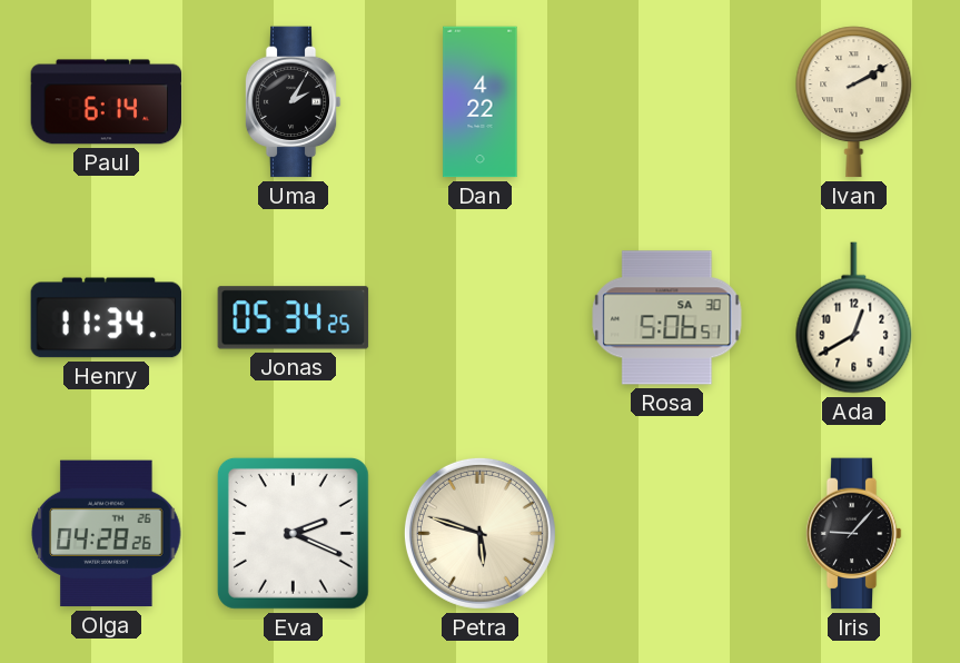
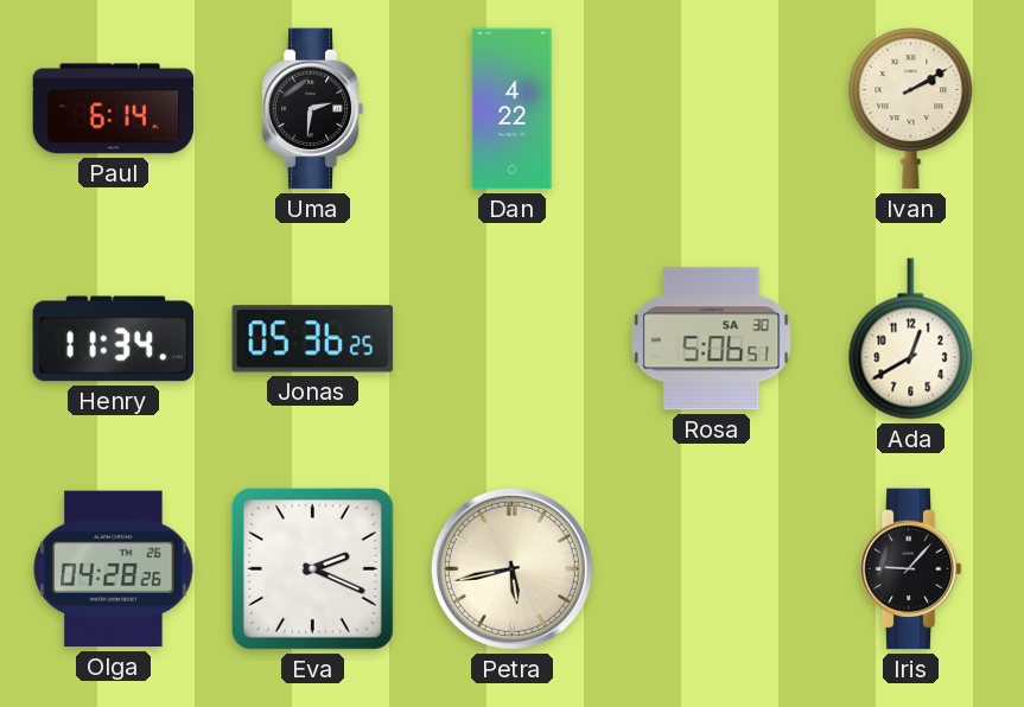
Uma: 2:05 -> 2:31
Jonas: 05:34 -> 05:36
Petra: 5:48 -> 5:43
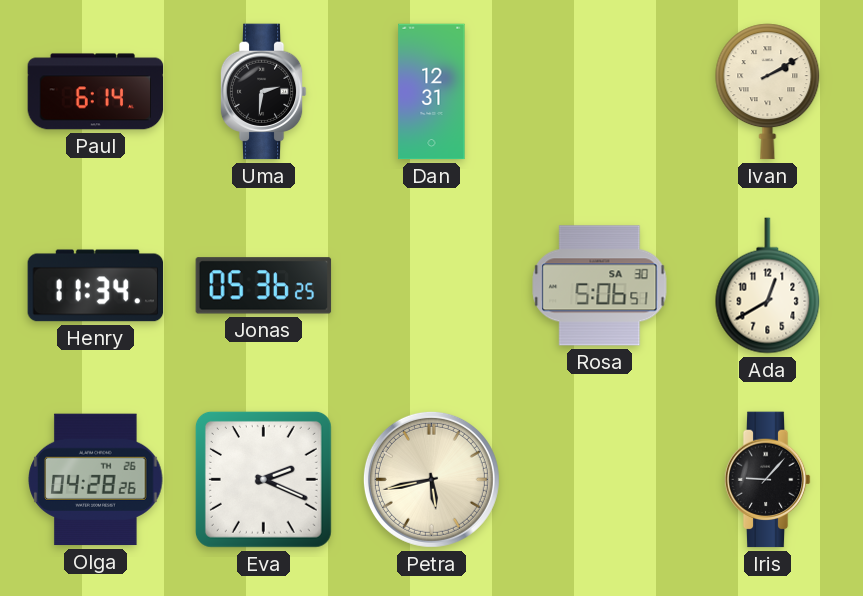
Dan: 4:22 -> 12:31
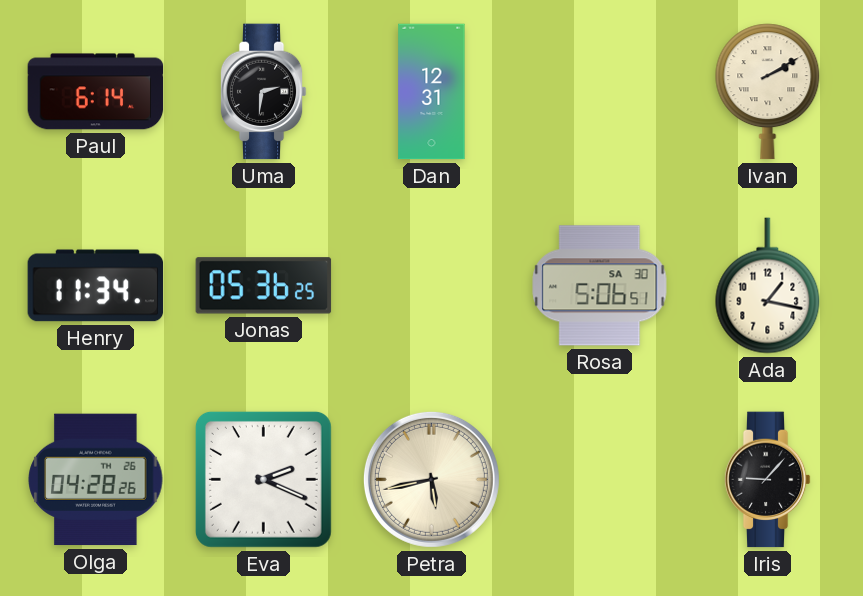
Ada: 12:40 -> 1:17
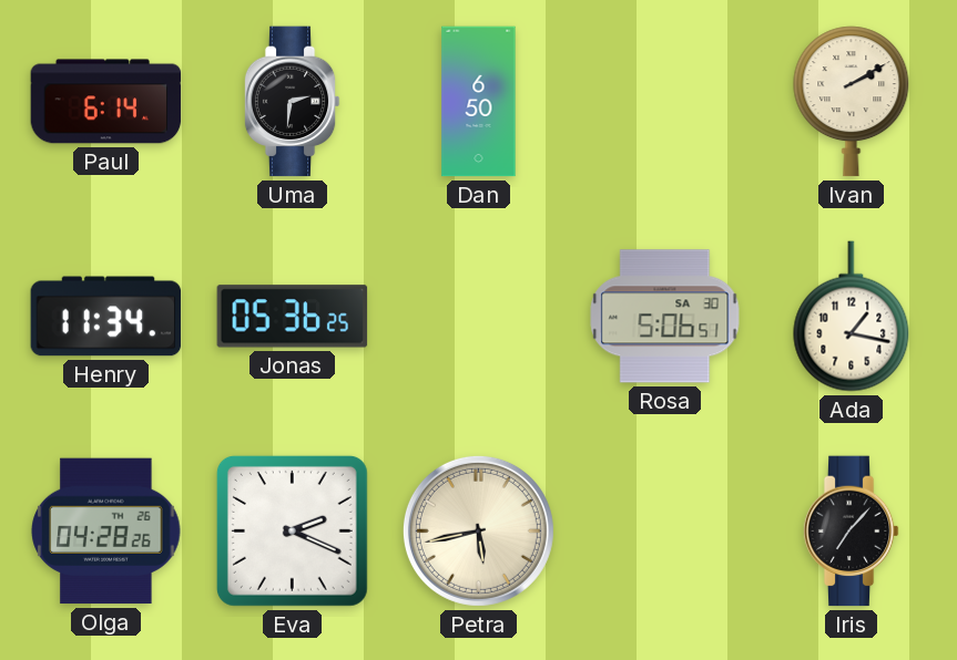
Dan: 12:31 -> 6:50
Iris: 9:07 -> 7:07
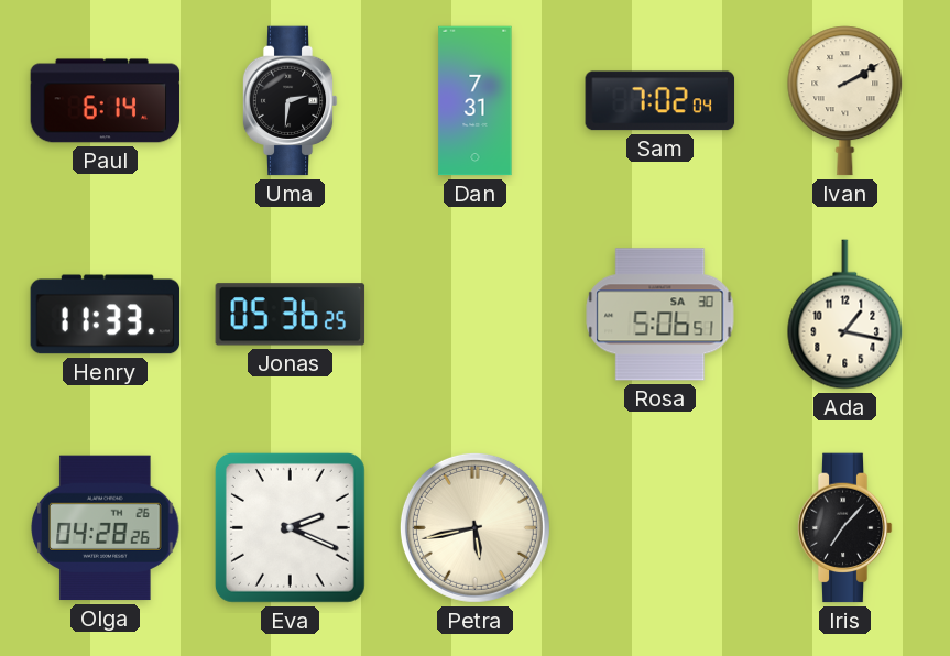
Dan: 6:50 -> 7:31
Sam: none -> 7:02
Henry: 11:34 -> 11:33
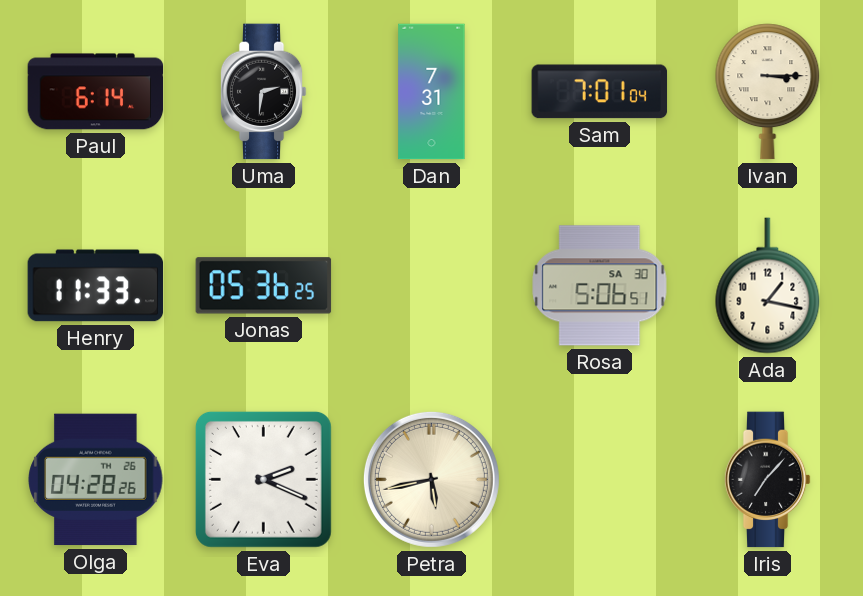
Sam: 7:02 -> 7:01
Ivan: 2:10 -> 3:15
